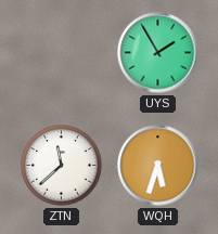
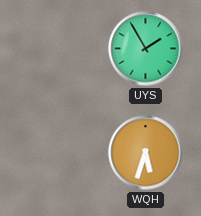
ZTN: 11:38 -> none
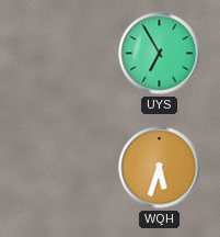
UYS: 1:55 -> 6:55
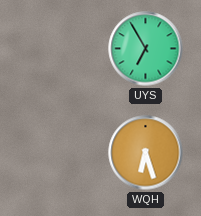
WQH: 5:33 -> 6:27
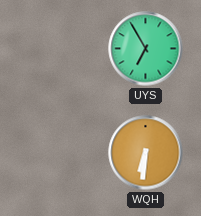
WQH: 6:27 -> 6:31
